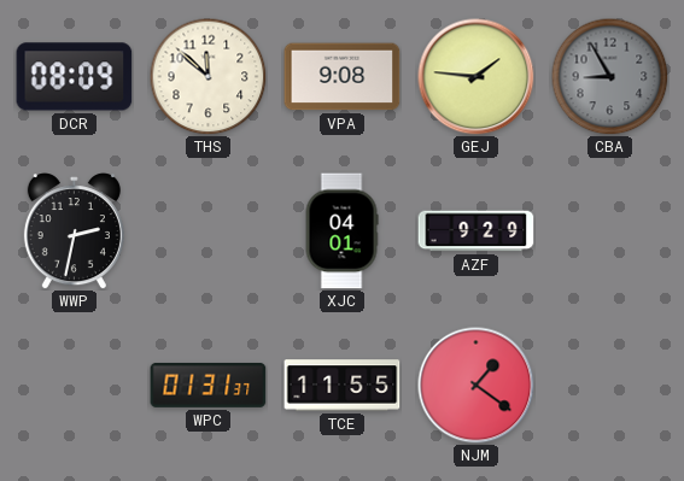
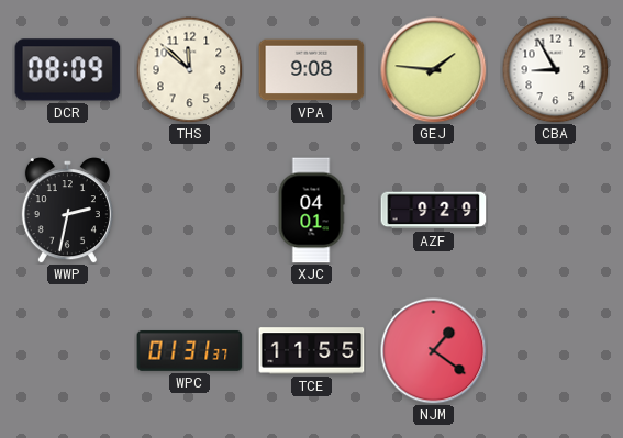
CBA dial: grey -> white
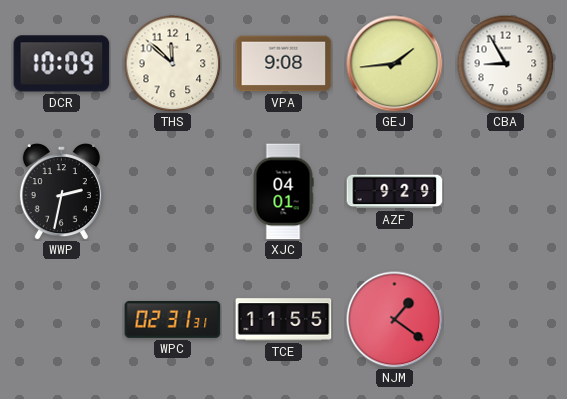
DCR: 08:09 -> 10:09
GEJ: 1:46 -> 1:44
WPC: 01:31 -> 02:31
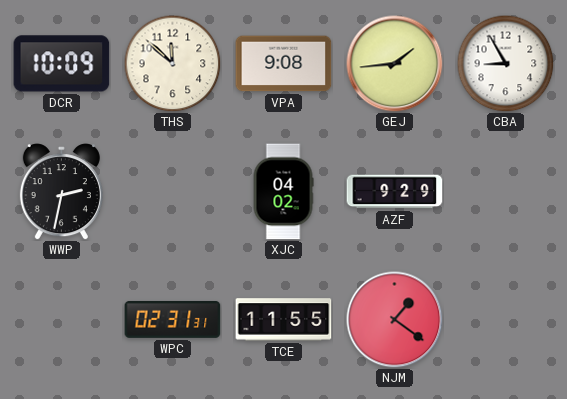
XJC: 04:01 -> 04:02
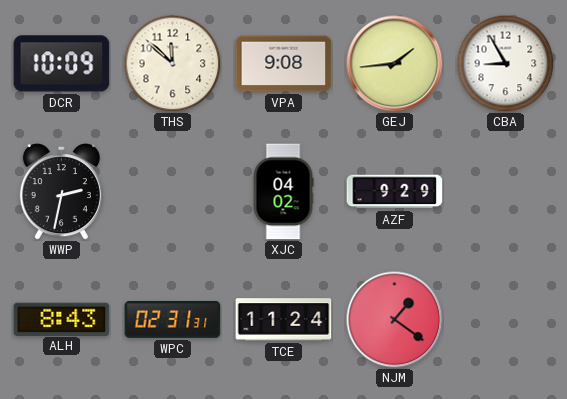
ALH: none -> 8:43
TCE: 11:55 -> 11:24
